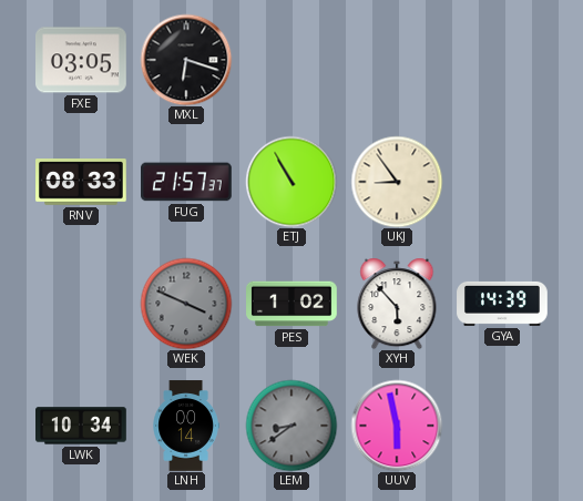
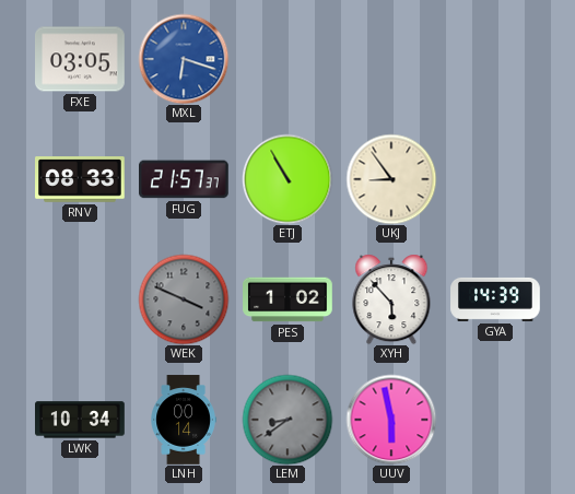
MXL dial: black -> blue
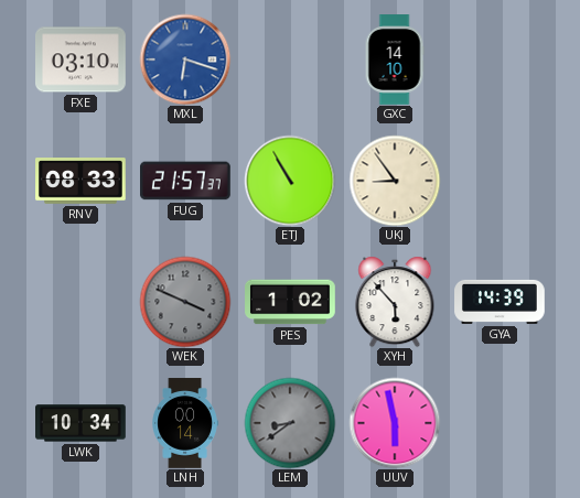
FXE: 03:05 -> 03:10
GXC: none -> 14:10
